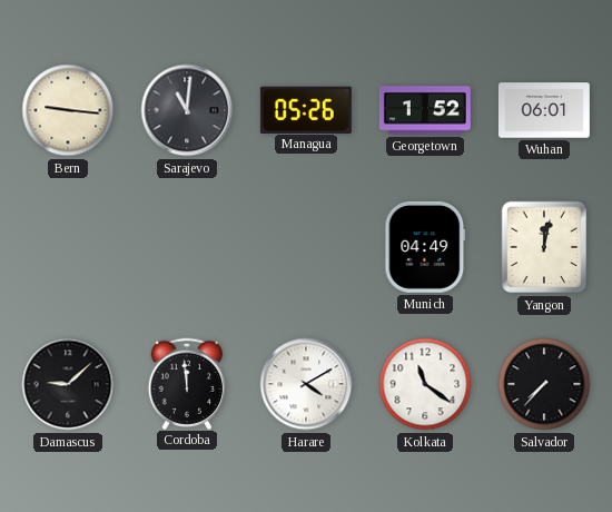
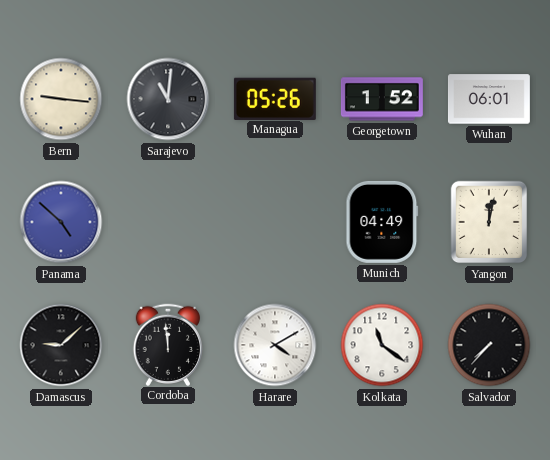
Panama: none -> 4:52
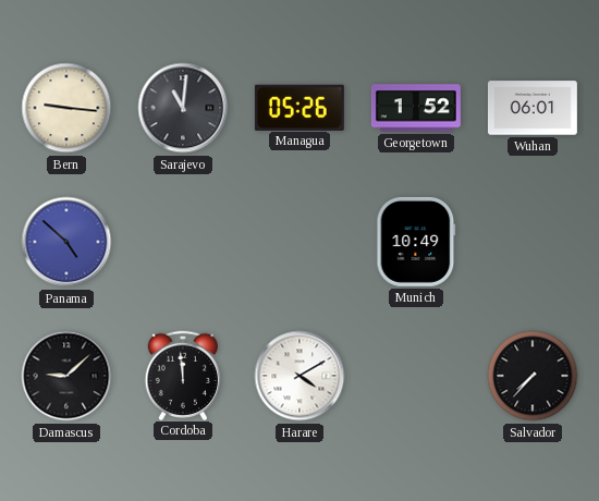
Munich: 04:49 -> 10:49
Yangon: 12:02 -> none
Kolkata: 11:21 -> none
